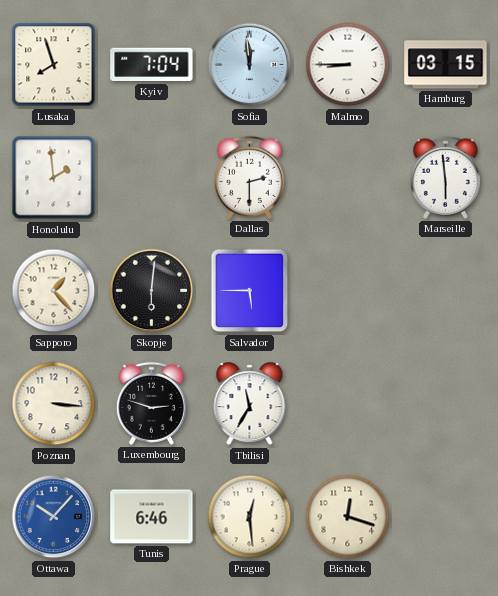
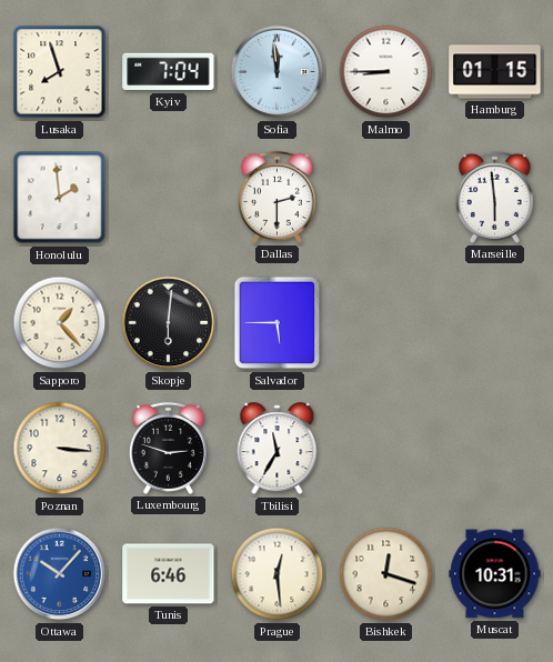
Hamburg: 03:15 -> 01:15
Muscat: none -> 10:31
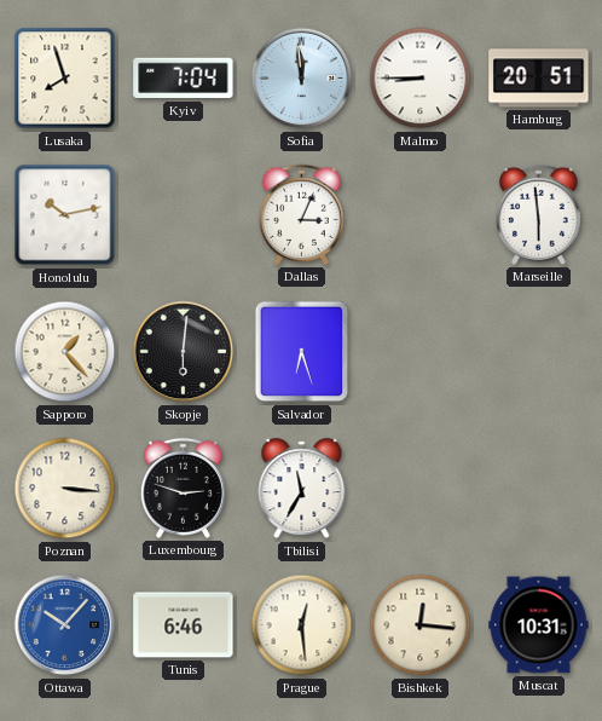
Hamburg: 01:15 -> 20:51
Honolulu: 1:59 -> 10:13
Dallas: 2:30 -> 3:04
Salvador: 5:45 -> 6:27
Bishkek: 12:18 -> 12:16
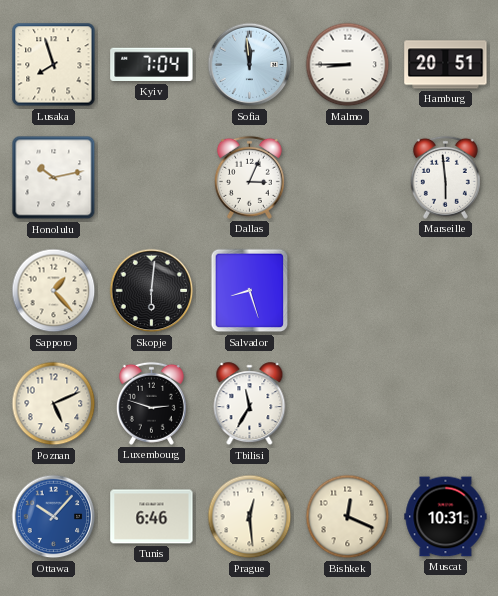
Salvador: 6:27 -> 8:27
Poznan: 3:16 -> 5:11
Bishkek: 12:16 -> 12:19
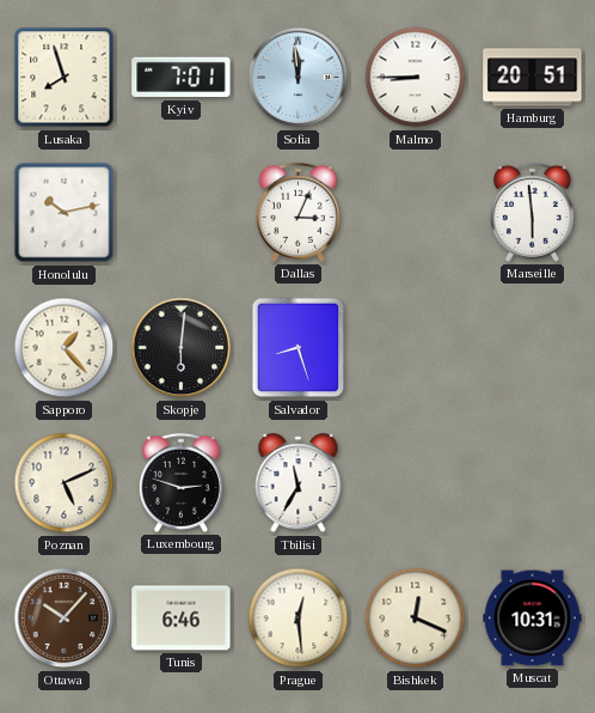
Kyiv: 7:04 -> 7:01
Ottawa dial: blue -> brown
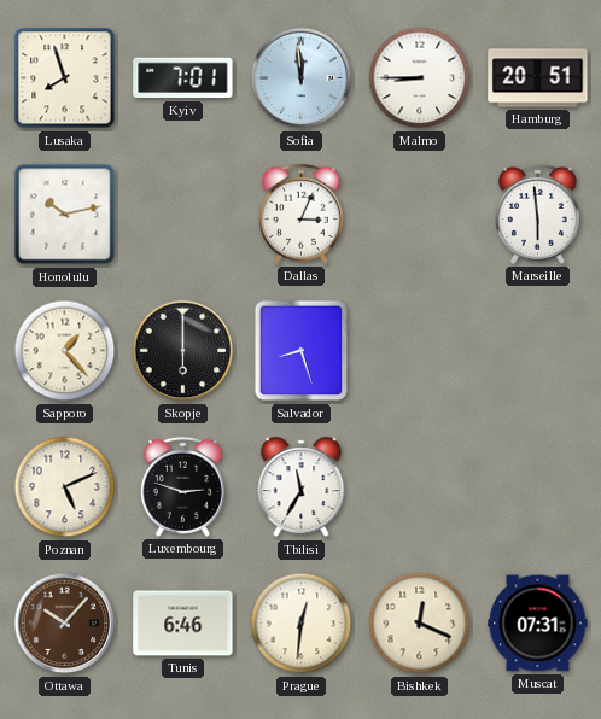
Skopje: 6:01 -> 6:00
Prague: 12:29 -> 12:31
Muscat: 10:31 -> 07:31
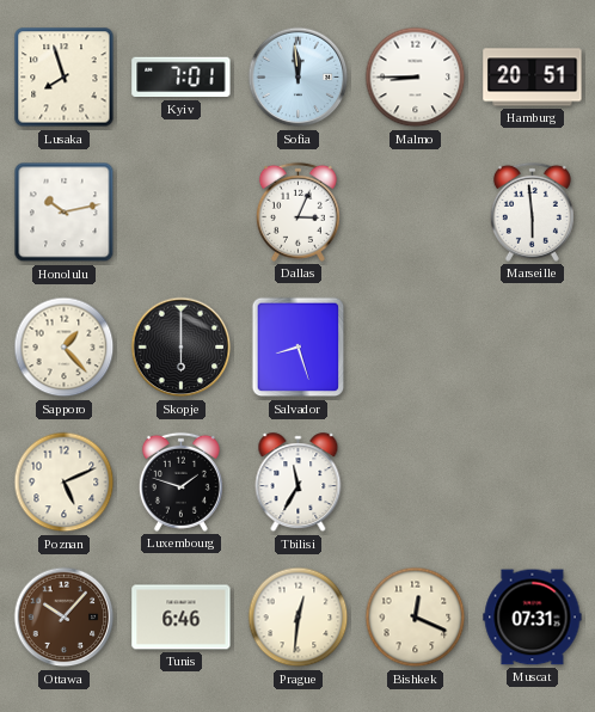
Luxembourg: 2:48 -> 1:48
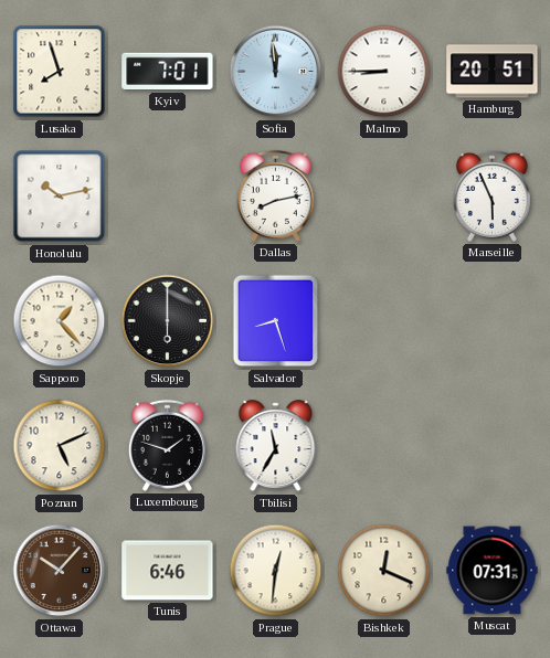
Dallas: 3:04 -> 8:13
Marseille: 5:59 -> 5:56
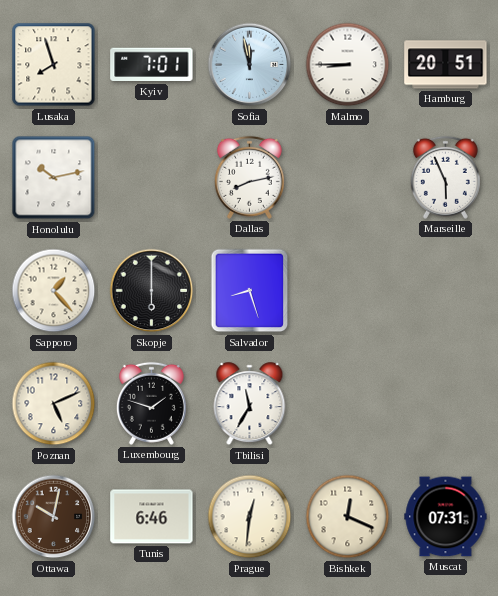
Sofia: 11:59 -> 11:58
Ottawa: 10:07 -> 10:02
